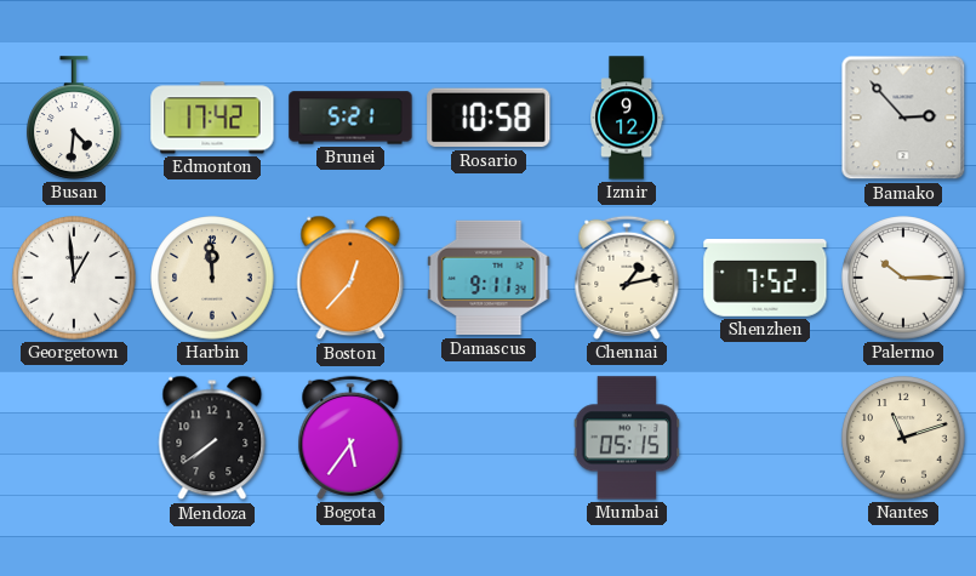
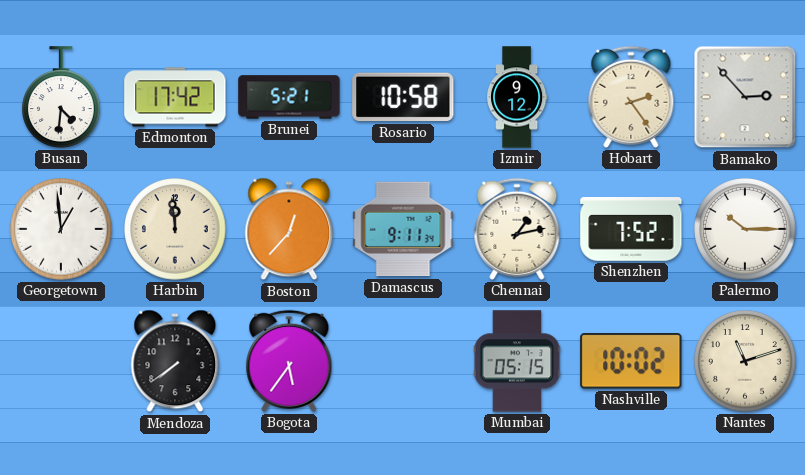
Hobart: none -> 2:24
Nashville: none -> 10:02
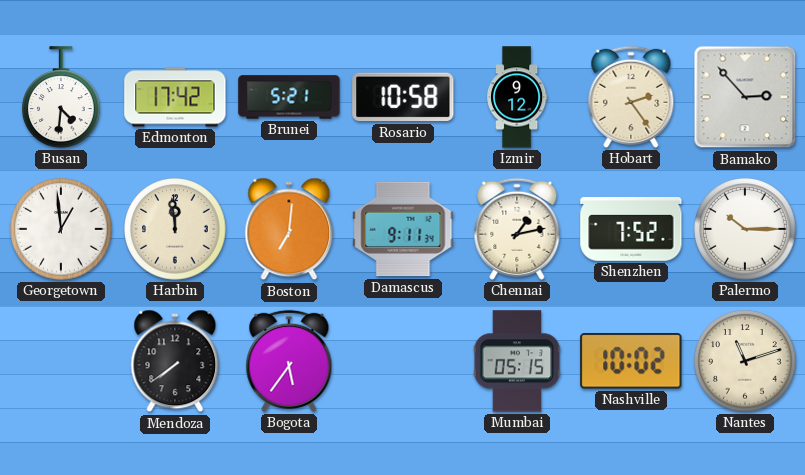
Boston: 12:37 -> 7:01
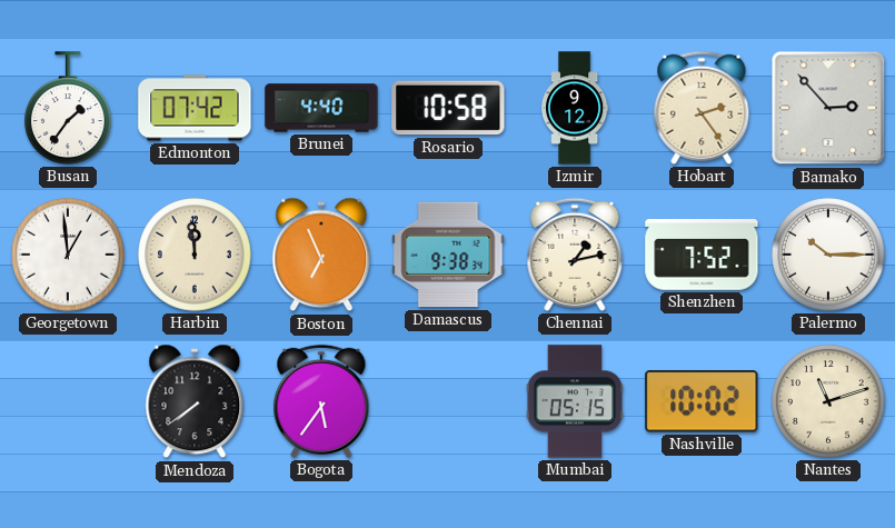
Busan: 4:31 -> 1:36
Edmonton: 17:42 -> 07:42
Brunei: 5:21 -> 4:40
Boston: 7:01 -> 6:56
Damascus: 9:11 -> 9:38
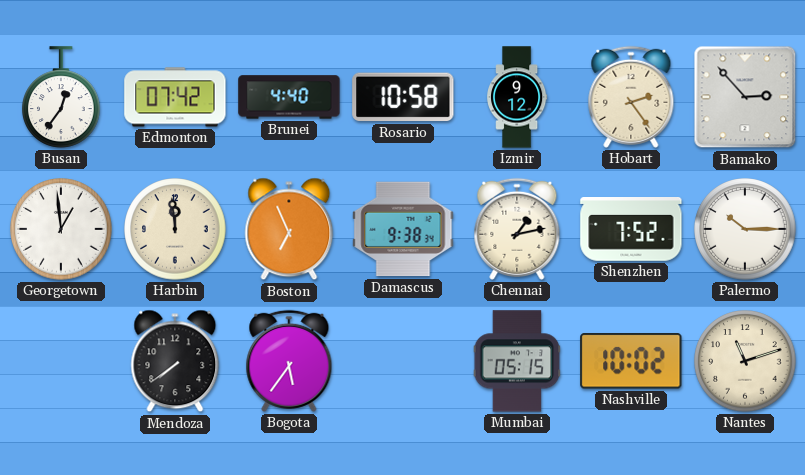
Busan: 1:36 -> 12:36
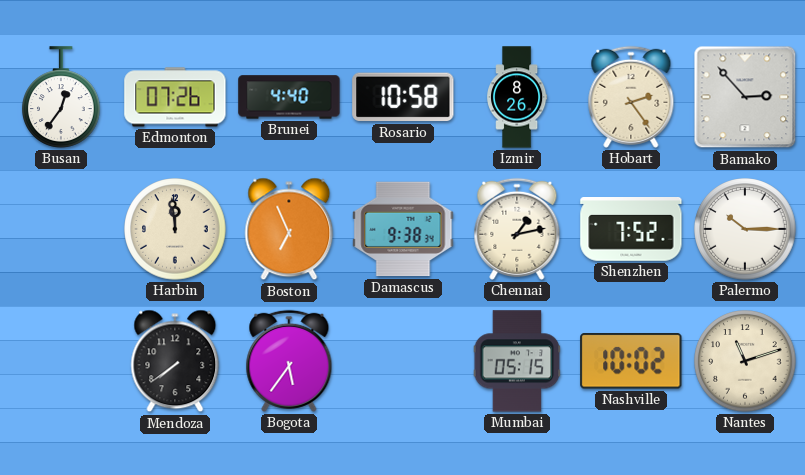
Edmonton: 07:42 -> 07:26
Izmir: 9:12 -> 8:26
Georgetown: 12:59 -> none
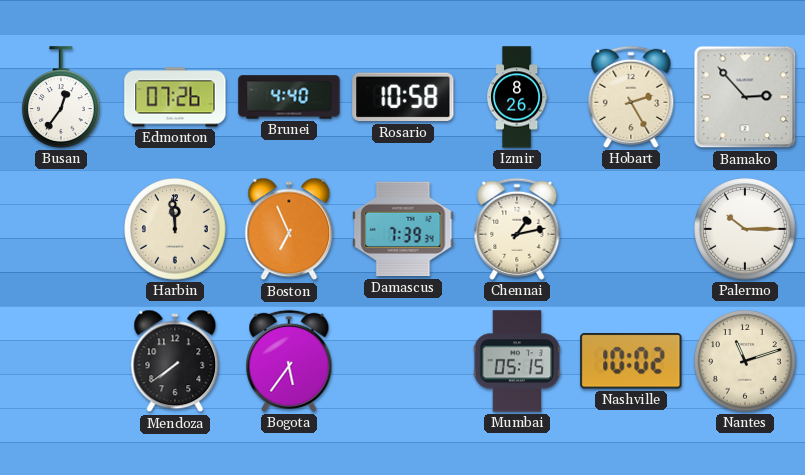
Hobart: 2:24 -> 2:25
Damascus: 9:38 -> 7:39
Shenzhen: 7:52 -> none
